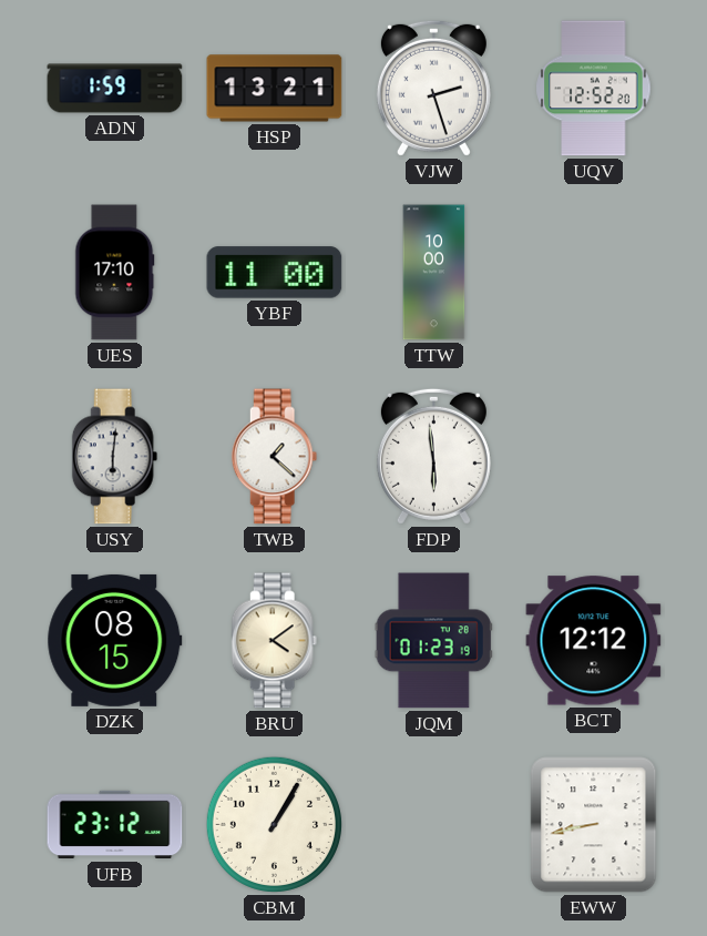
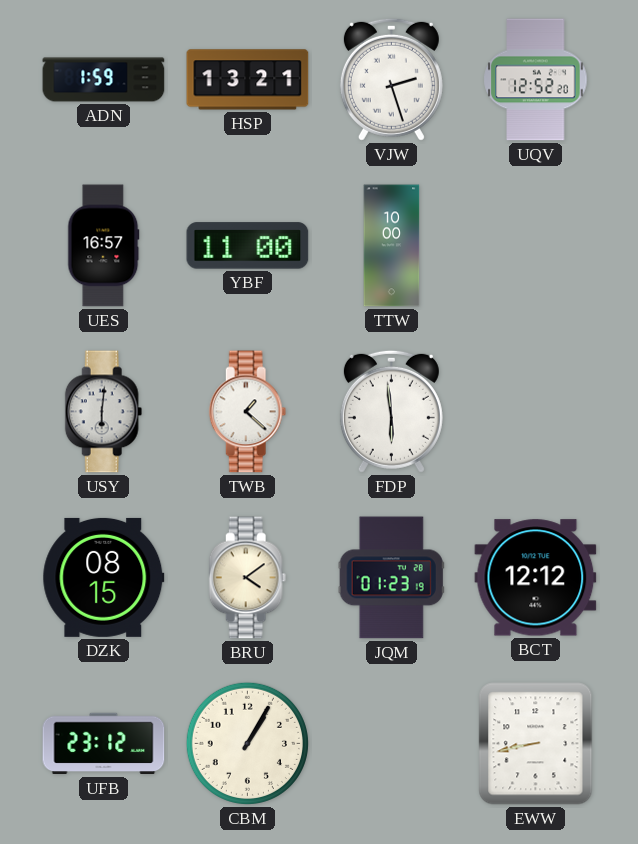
UES: 17:10 -> 16:57
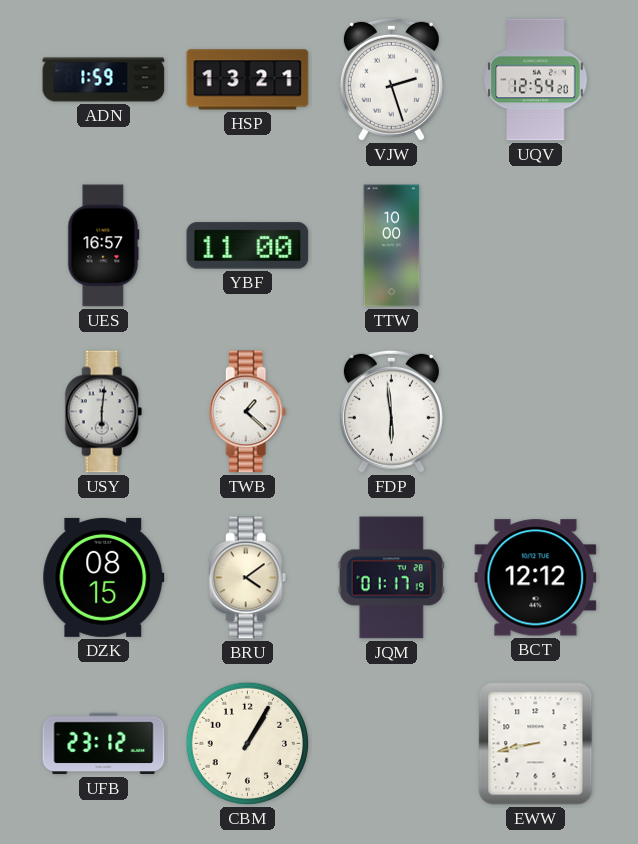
UQV: 12:52 -> 12:54
JQM: 01:23 -> 01:17
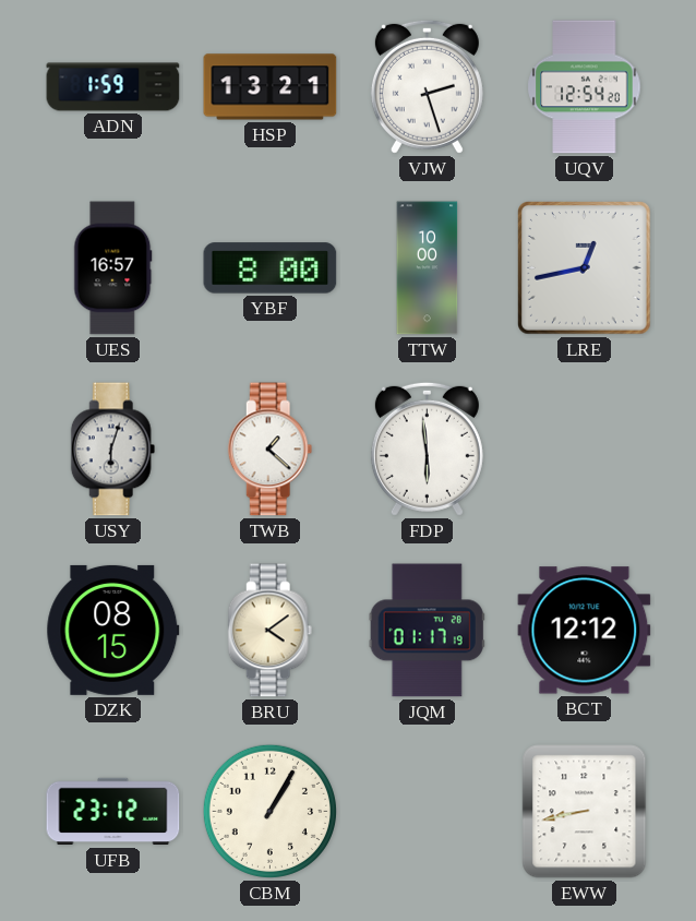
YBF: 11:00 -> 8:00
LRE: none -> 12:43
USY: 6:01 -> 6:03
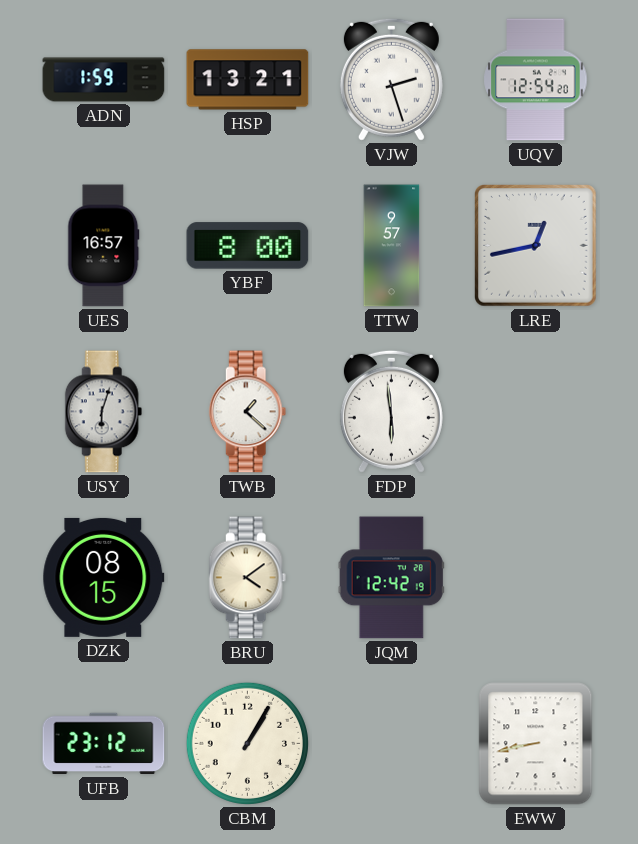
TTW: 10:00 -> 9:57
JQM: 01:17 -> 12:42
BCT: 12:12 -> none
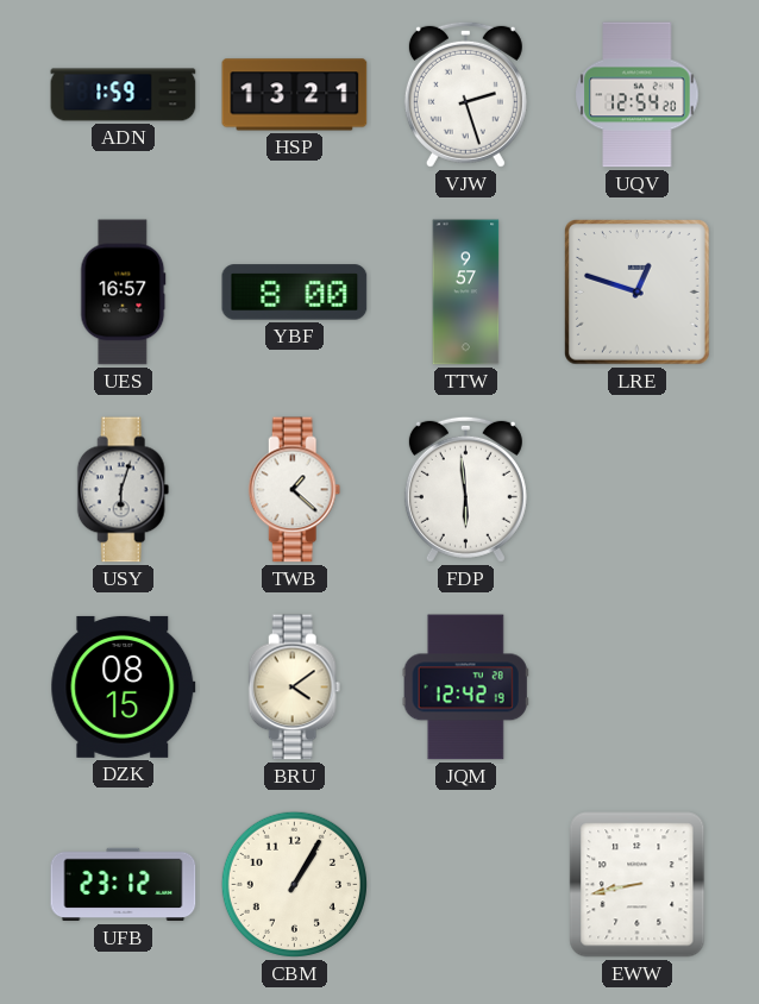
LRE: 12:43 -> 12:48
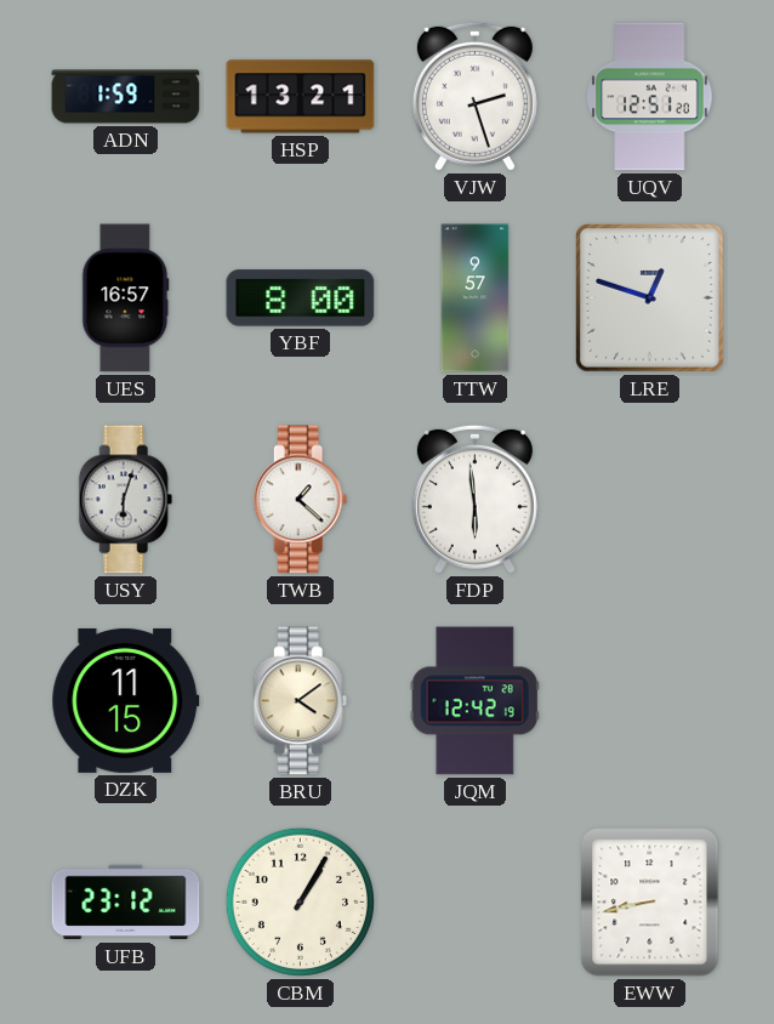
UQV: 12:54 -> 12:51
DZK: 08:15 -> 11:15
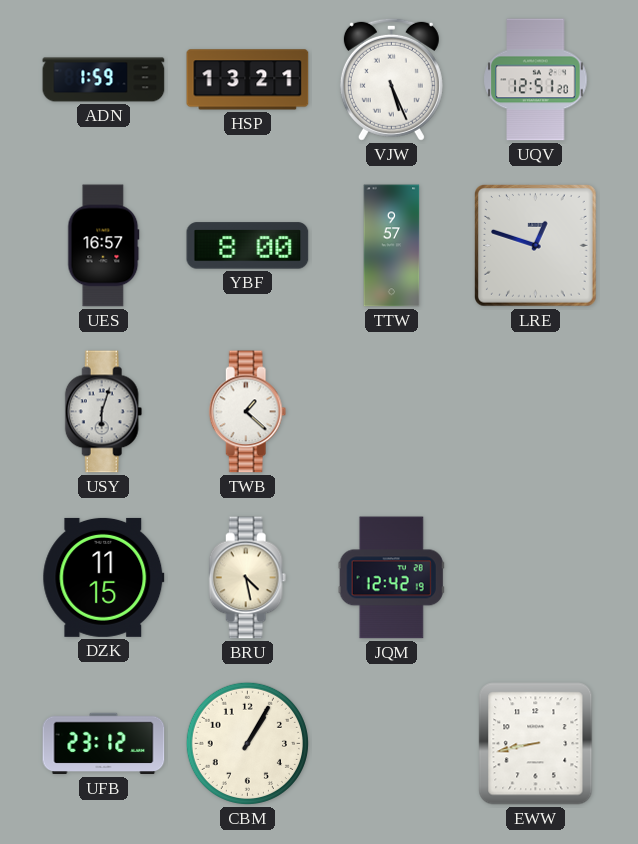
VJW: 2:27 -> 5:26
FDP: 5:59 -> none
BRU: 4:09 -> 4:28
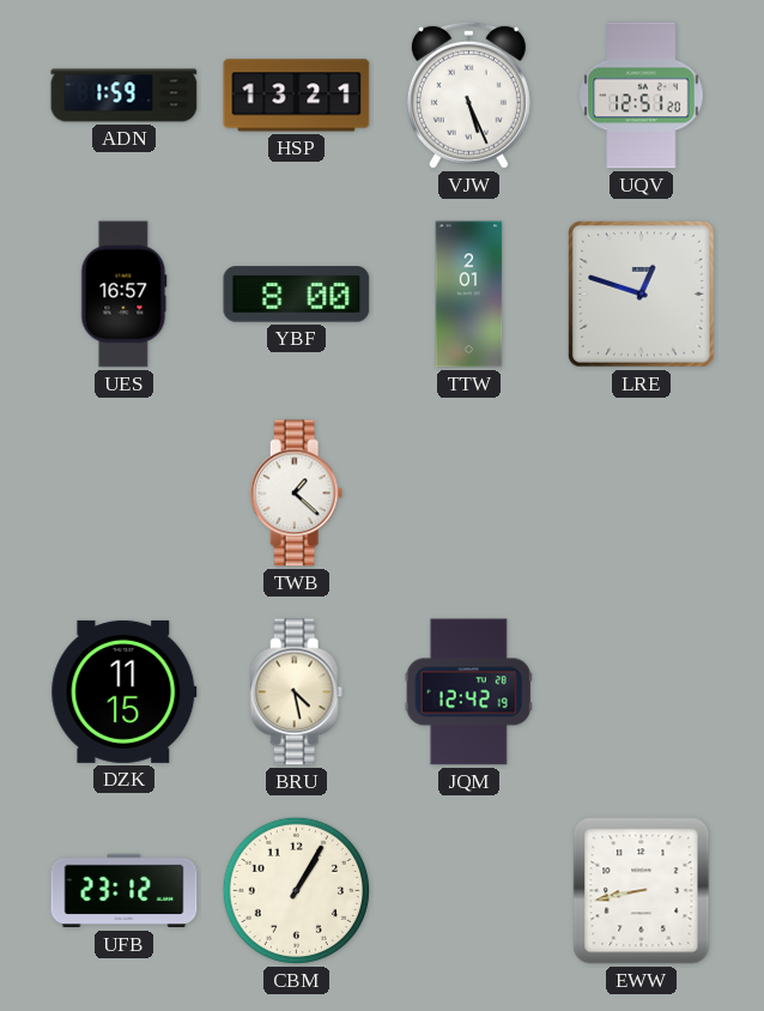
TTW: 9:57 -> 2:01
USY: 6:03 -> none
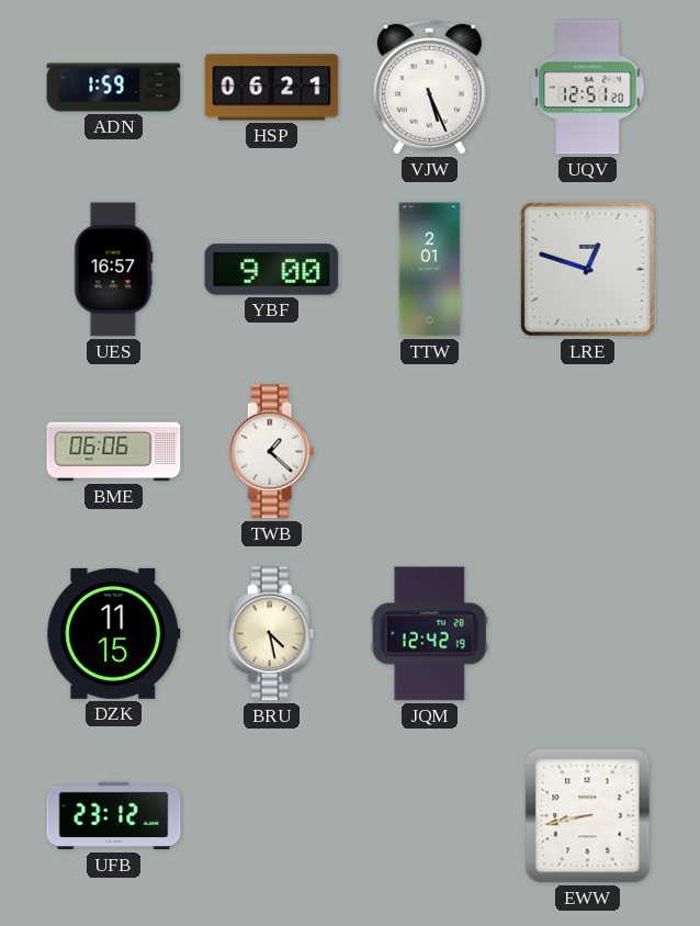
HSP: 13:21 -> 06:21
YBF: 8:00 -> 9:00
BME: none -> 06:06
CBM: 1:05 -> none
